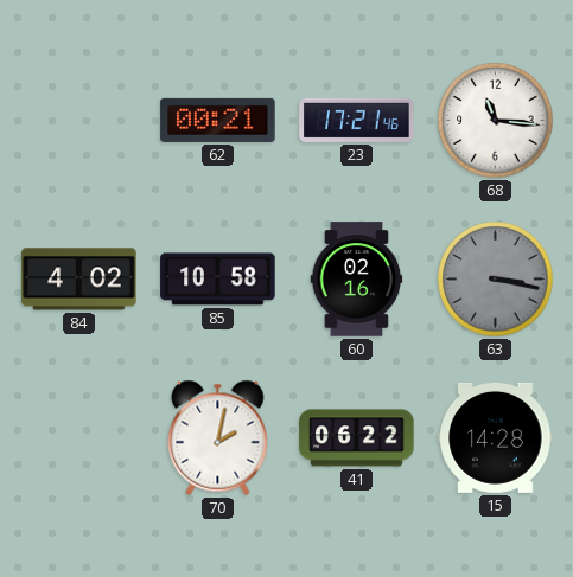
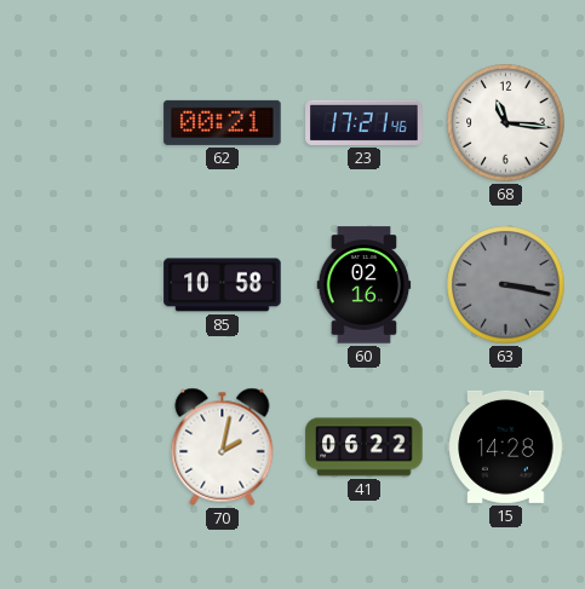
84: 4:02 -> none
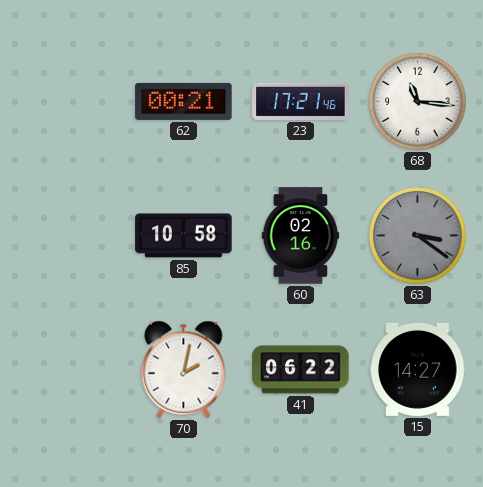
63: 3:17 -> 3:21
15: 14:28 -> 14:27
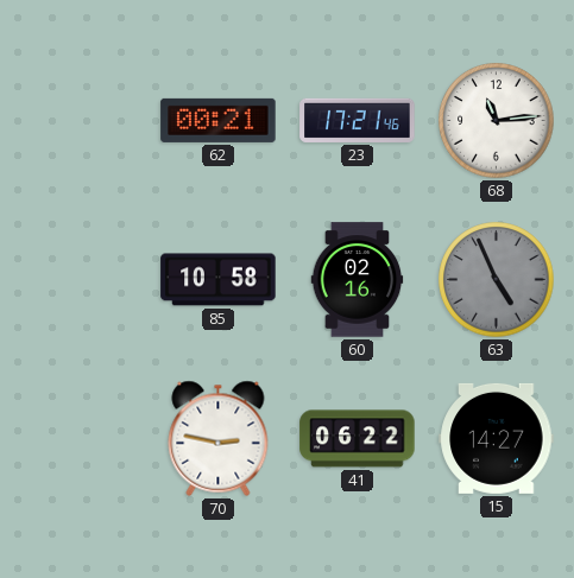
68: 11:16 -> 11:14
63: 3:21 -> 4:56
70: 2:02 -> 2:47
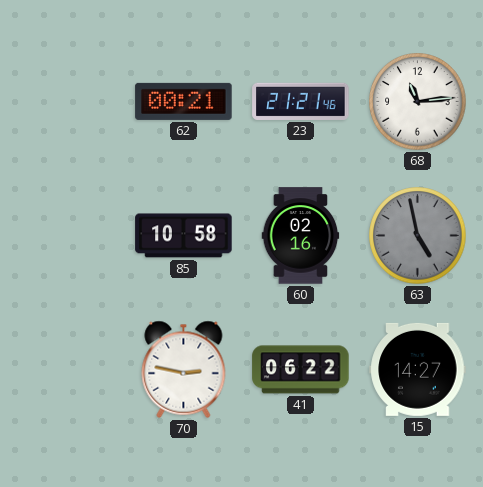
23: 17:21 -> 21:21
63: 4:56 -> 4:58
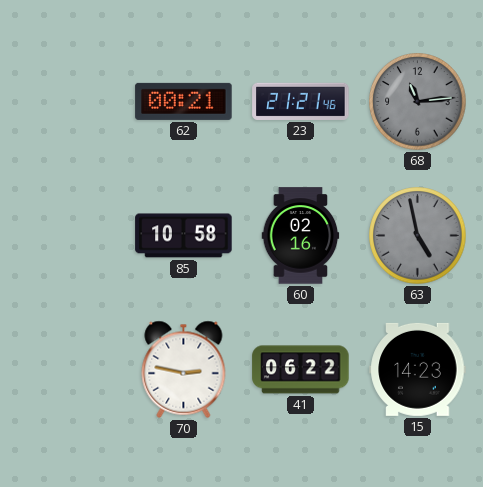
68 dial: white -> grey
15: 14:27 -> 14:23
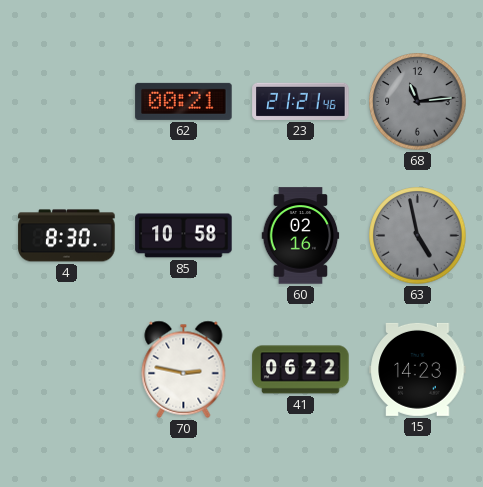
4: none -> 8:30
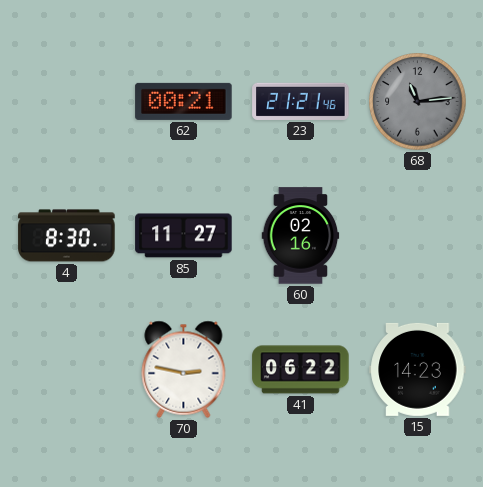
85: 10:58 -> 11:27
63: 4:58 -> none
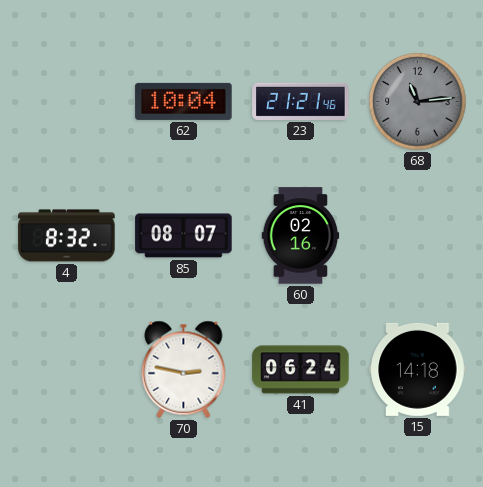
62: 00:21 -> 10:04
4: 8:30 -> 8:32
85: 11:27 -> 08:07
41: 06:22 -> 06:24
15: 14:23 -> 14:18
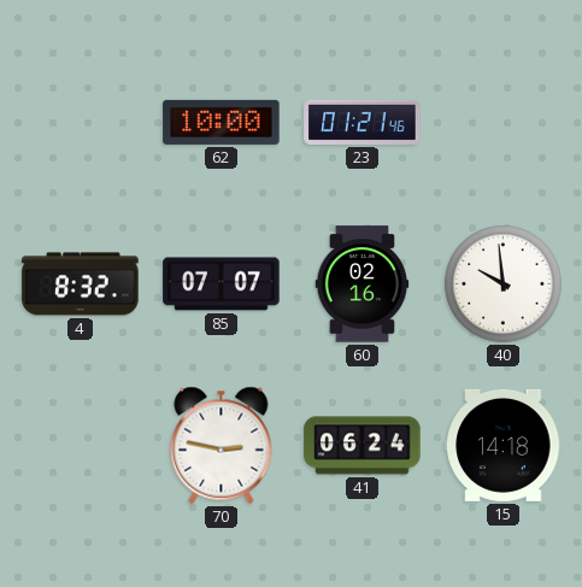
62: 10:04 -> 10:00
23: 21:21 -> 01:21
68: 11:14 -> none
85: 08:07 -> 07:07
40: none -> 9:59
